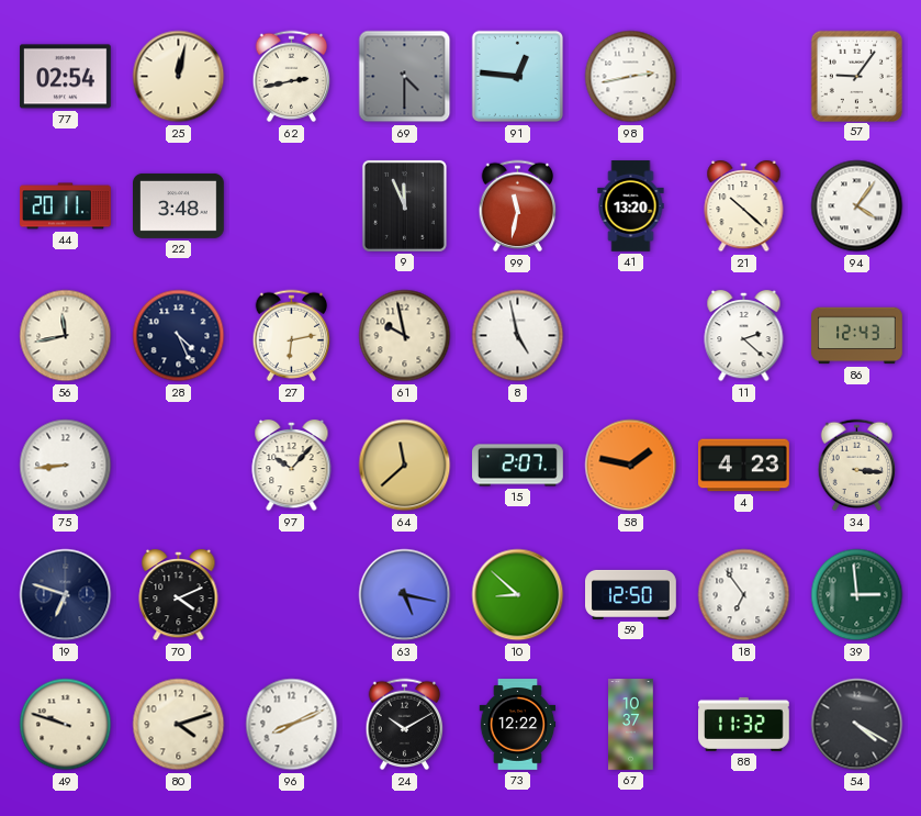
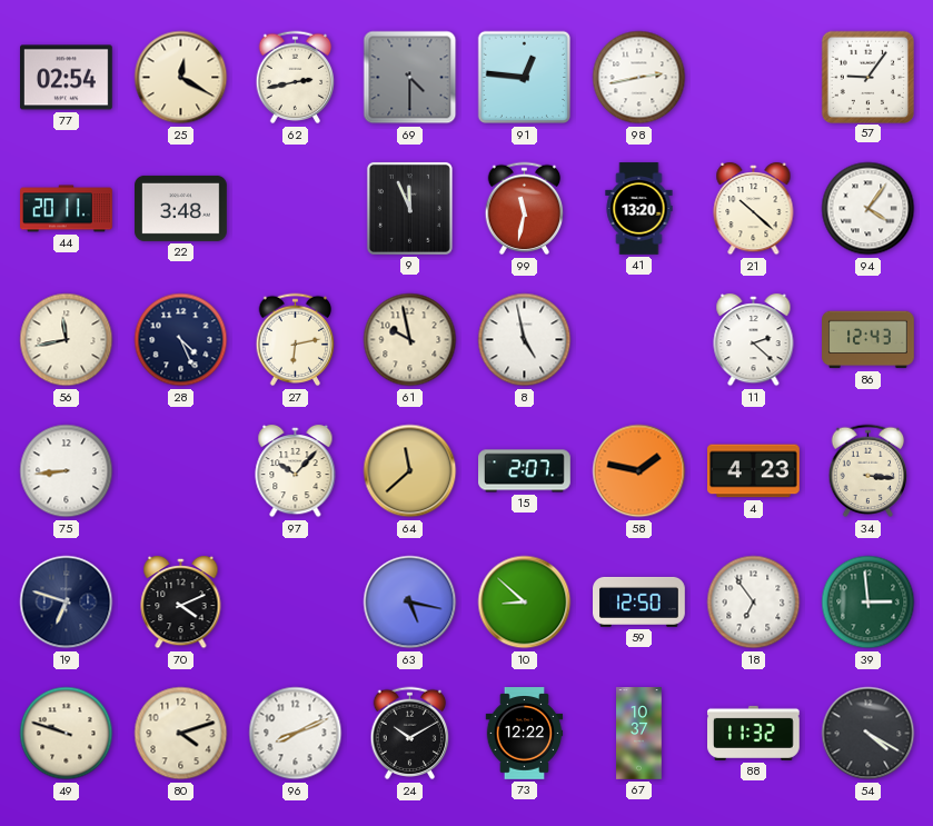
25: 12:02 -> 12:20
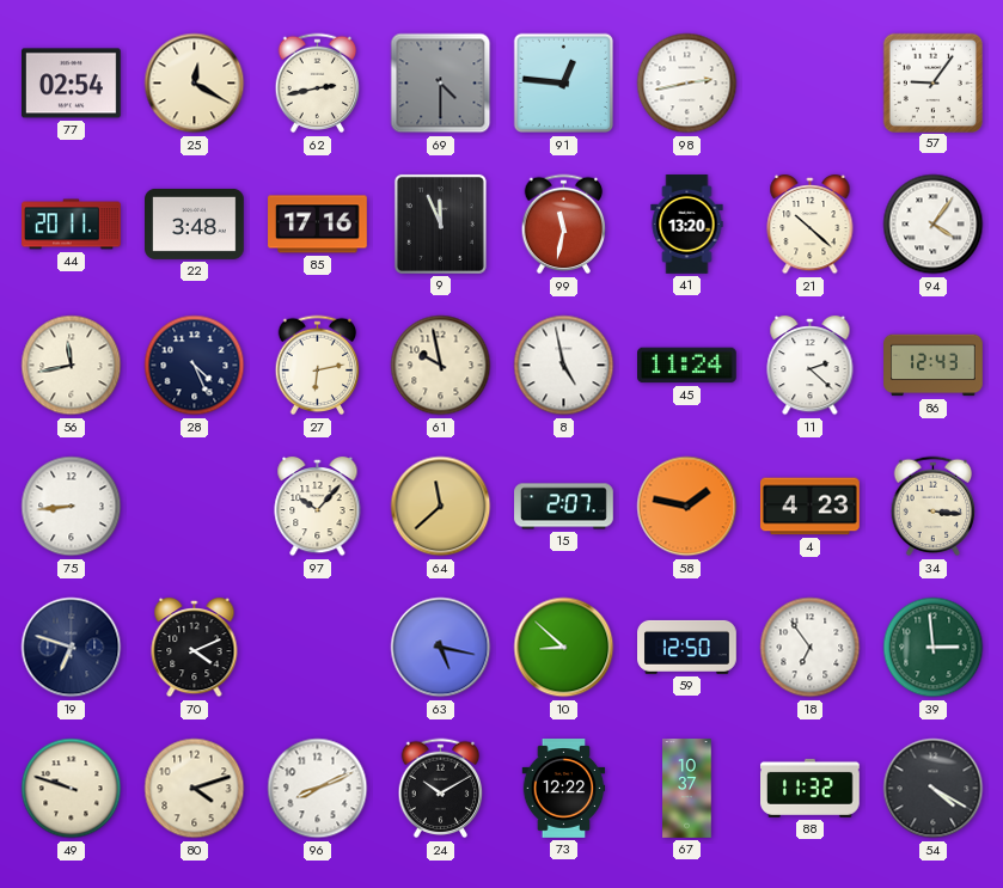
85: none -> 17:16
45: none -> 11:24
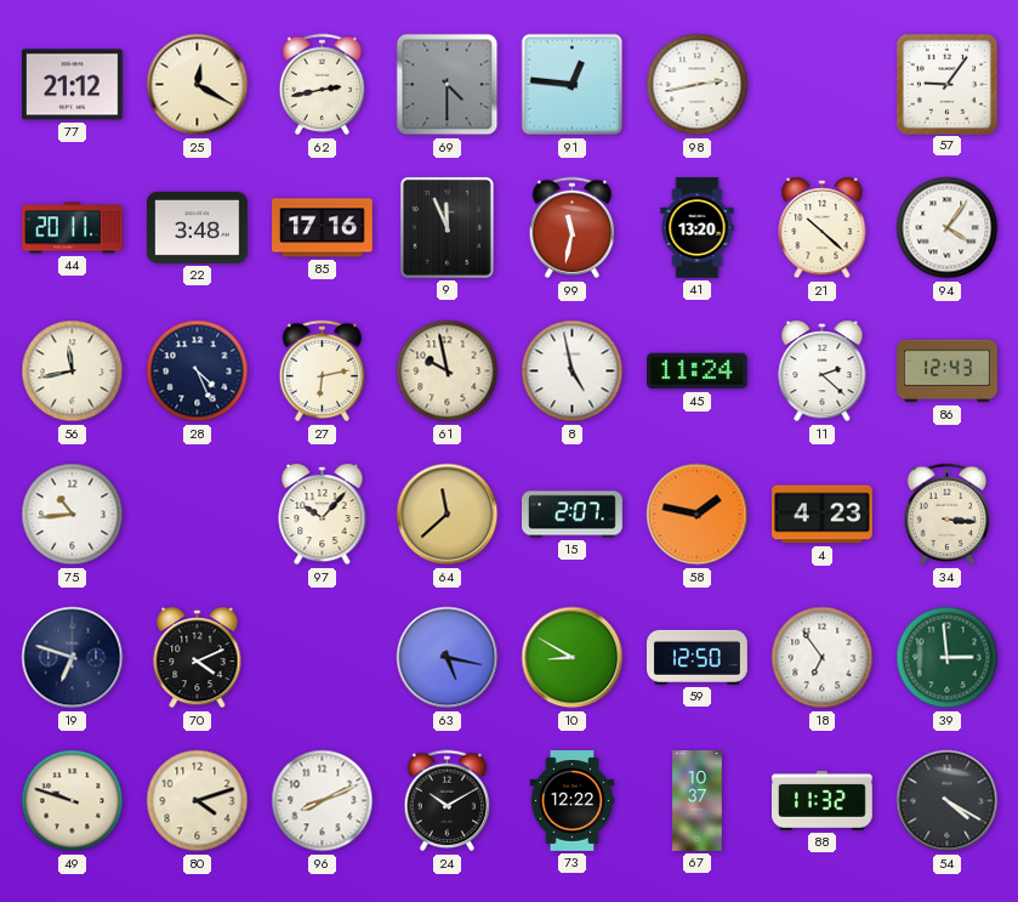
77: 02:54 -> 21:12
75: 8:44 -> 10:44
10: 8:52 -> 8:50
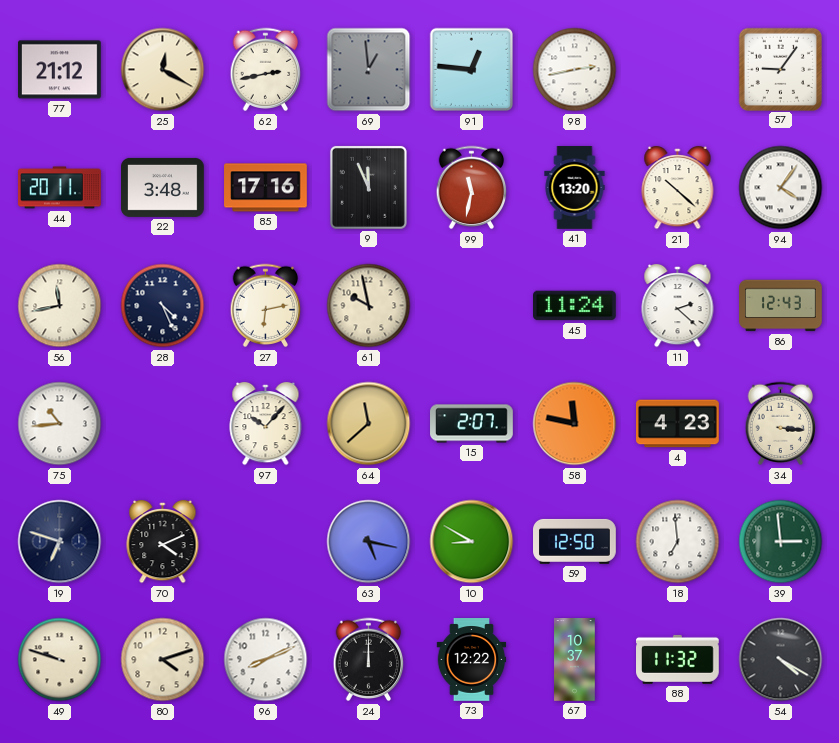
69: 4:30 -> 12:59
8: 4:58 -> none
58: 1:47 -> 11:47
18: 6:54 -> 6:59
24: 10:10 -> 12:00
